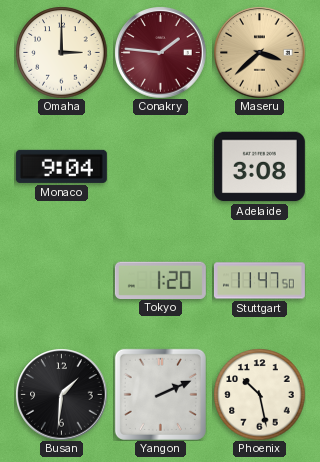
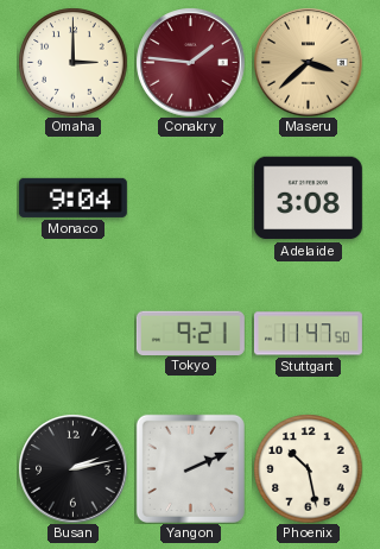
Tokyo: 1:20 -> 9:21
Busan: 1:31 -> 2:13
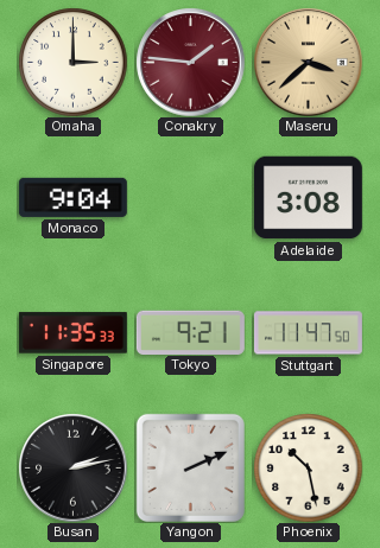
Singapore: none -> 11:35
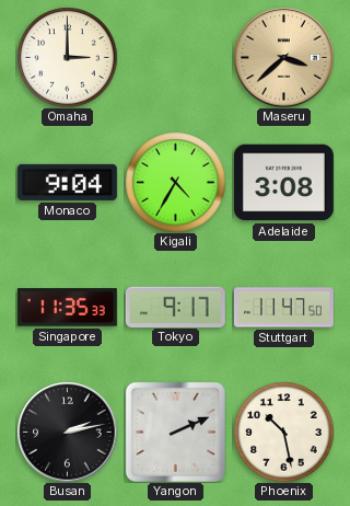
Conakry: 1:46 -> none
Kigali: none -> 4:35
Tokyo: 9:21 -> 9:17
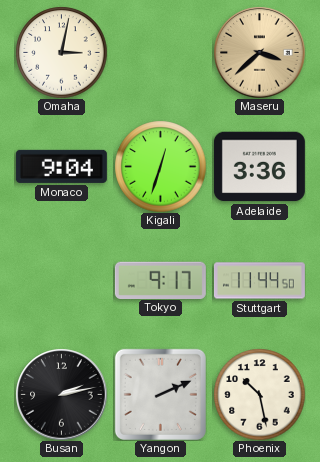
Omaha: 3:00 -> 3:02
Kigali: 4:35 -> 12:33
Adelaide: 3:08 -> 3:36
Singapore: 11:35 -> none
Stuttgart: 11:47 -> 11:44
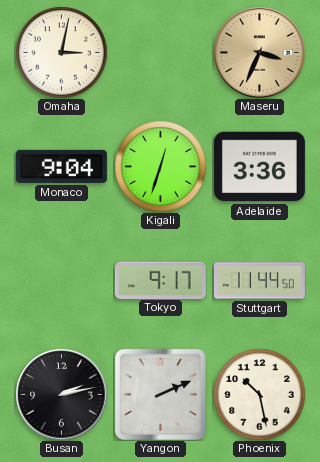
Maseru: 3:38 -> 3:34
